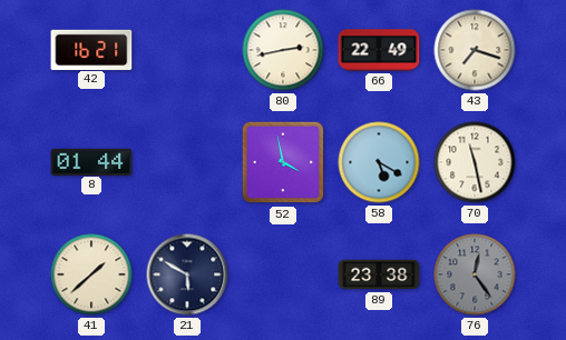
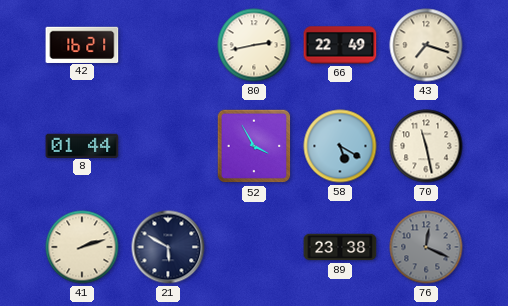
52: 3:58 -> 3:55
41: 1:38 -> 2:12
76: 12:24 -> 12:19
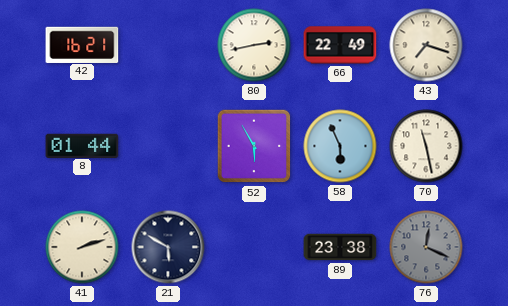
52: 3:55 -> 5:55
58: 5:20 -> 5:56
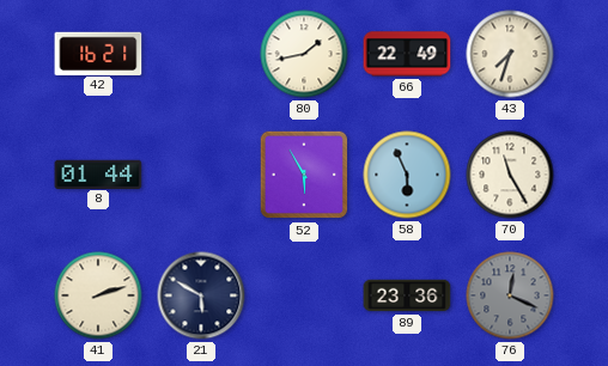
80: 2:43 -> 1:43
43: 7:18 -> 7:33
70: 11:28 -> 11:25
89: 23:38 -> 23:36
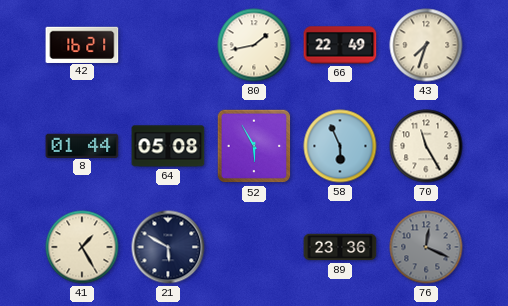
64: none -> 05:08
41: 2:12 -> 1:25
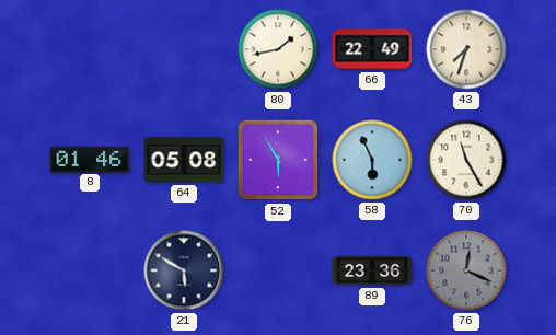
42: 16:21 -> none
8: 01:44 -> 01:46
41: 1:25 -> none
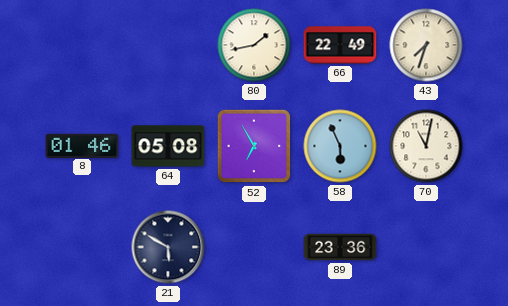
52: 5:55 -> 6:55
70: 11:25 -> 11:02
76: 12:19 -> none
